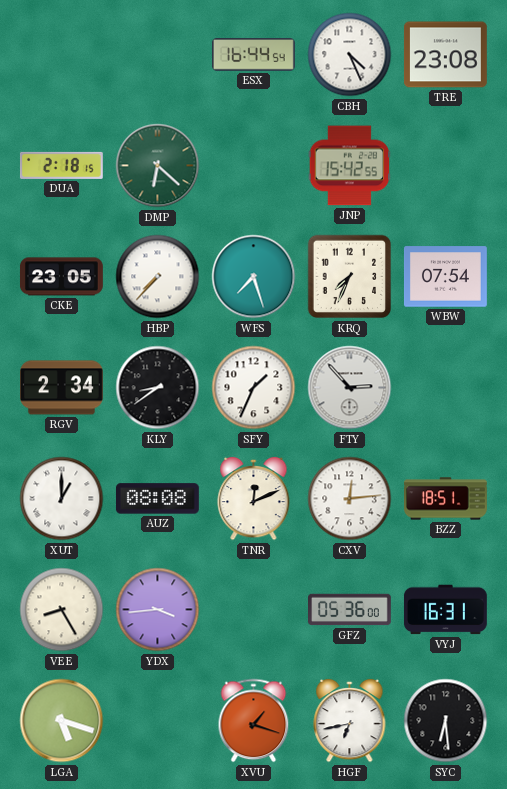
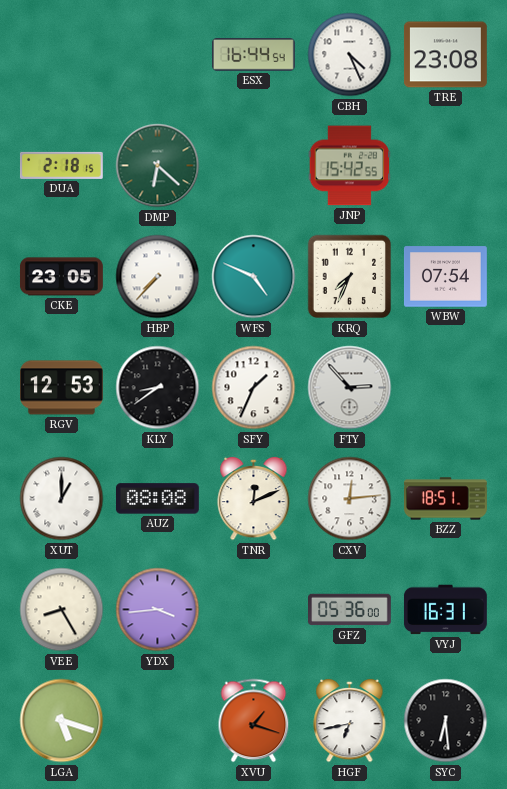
WFS: 7:27 -> 4:49
RGV: 2:34 -> 12:53
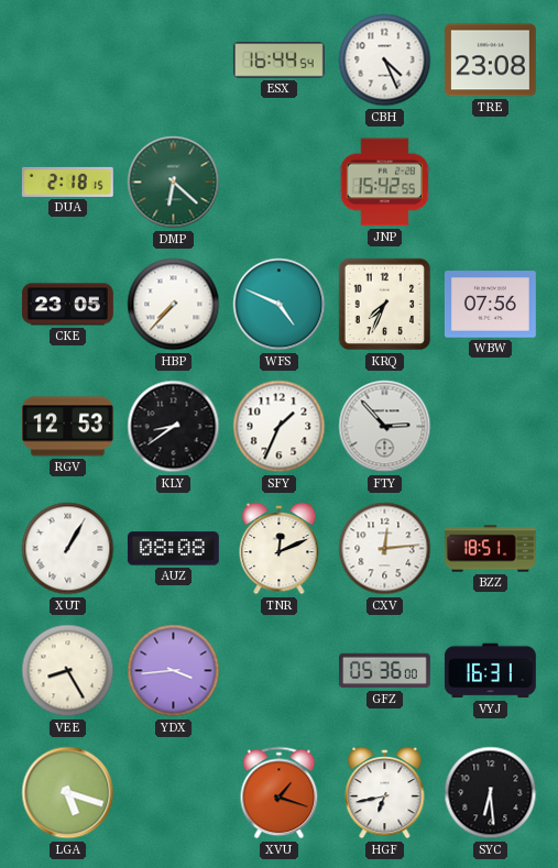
WBW: 07:54 -> 07:56
XUT: 1:00 -> 1:05
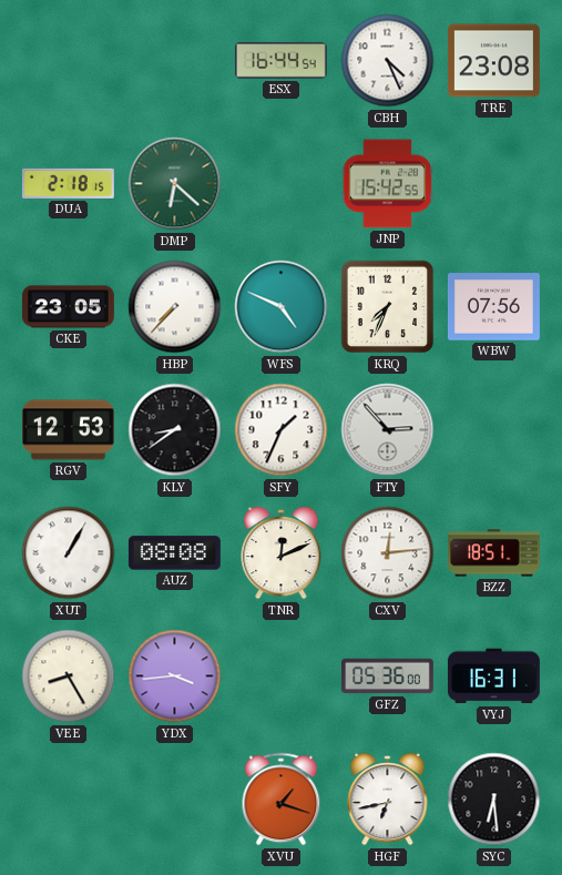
LGA: 5:18 -> none
